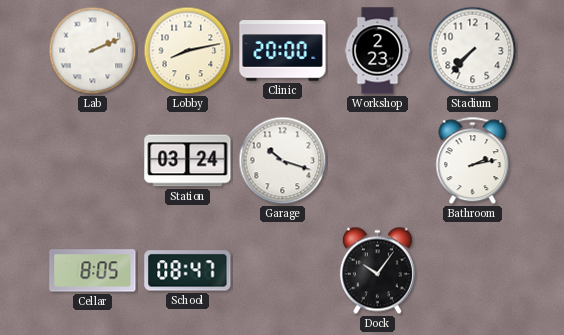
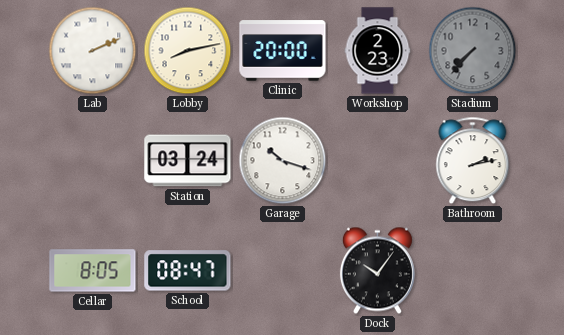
Stadium dial: white -> grey
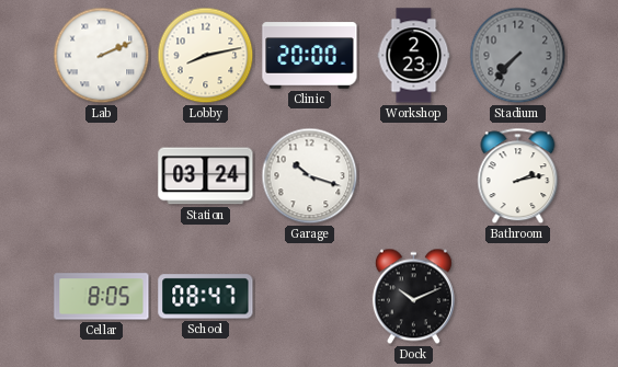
Dock: 10:06 -> 10:11
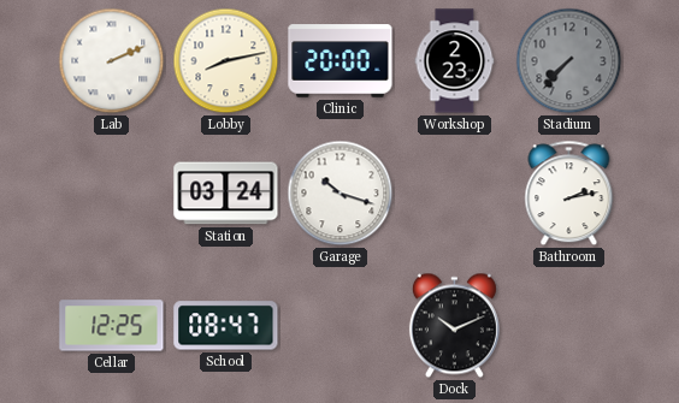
Cellar: 8:05 -> 12:25
